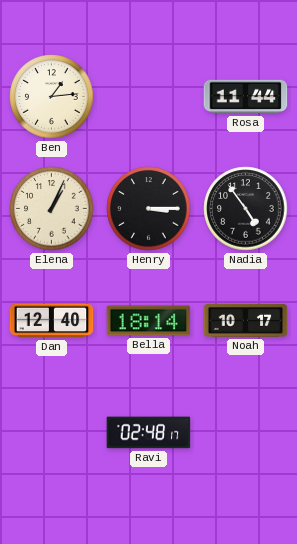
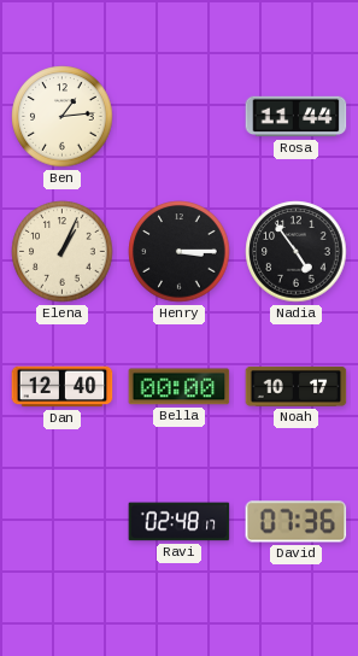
Bella: 18:14 -> 00:00
David: none -> 07:36
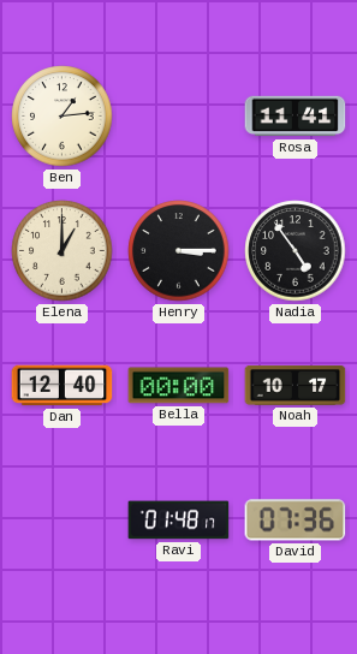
Rosa: 11:44 -> 11:41
Elena: 1:04 -> 1:00
Ravi: 02:48 -> 01:48
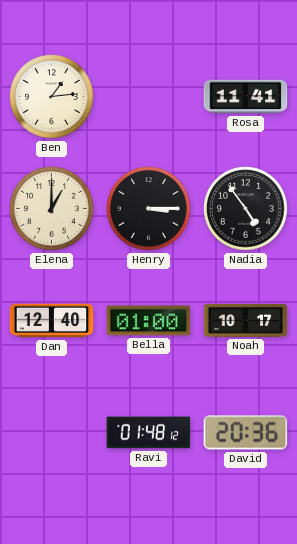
Bella: 00:00 -> 01:00
Ravi: 01:48:17 -> 01:48:12
David: 07:36 -> 20:36
